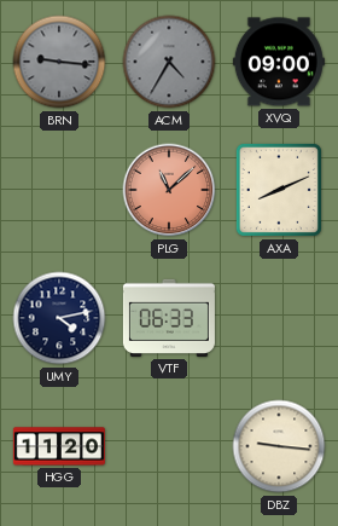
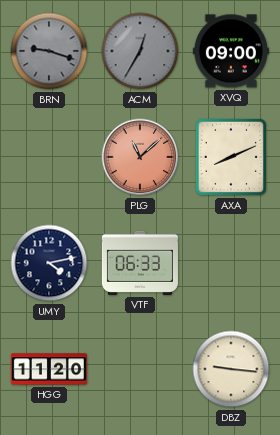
BRN: 9:16 -> 9:18
ACM: 4:35 -> 12:35
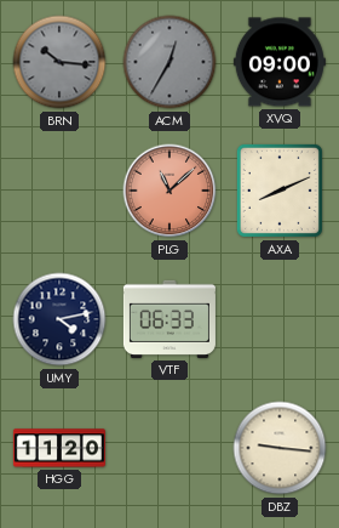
BRN: 9:18 -> 10:16
